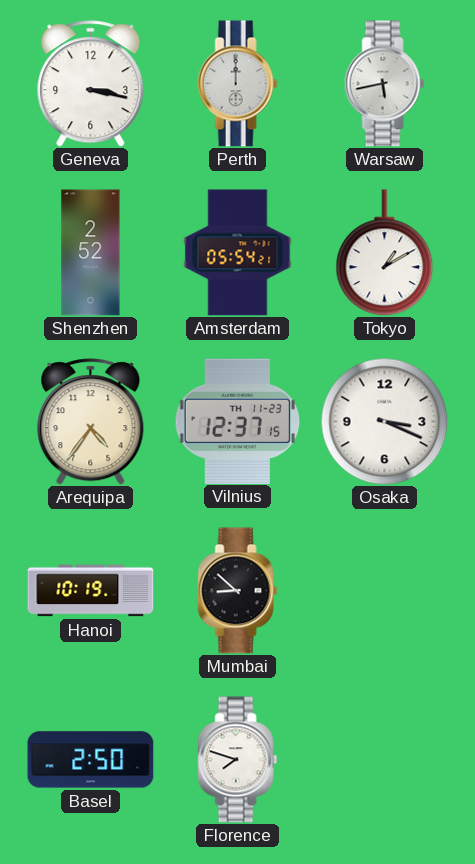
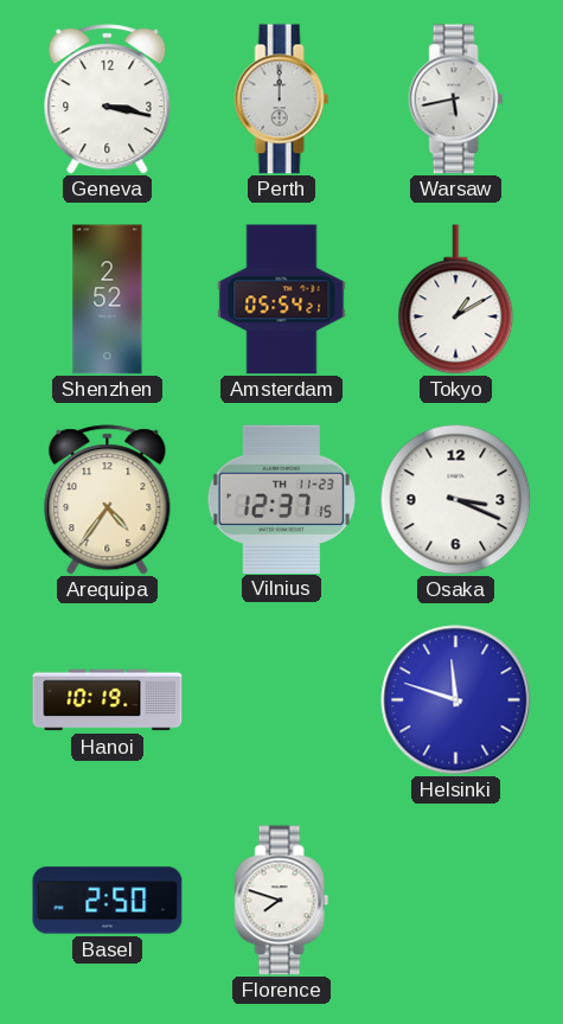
Mumbai: 8:52 -> none
Helsinki: none -> 11:48
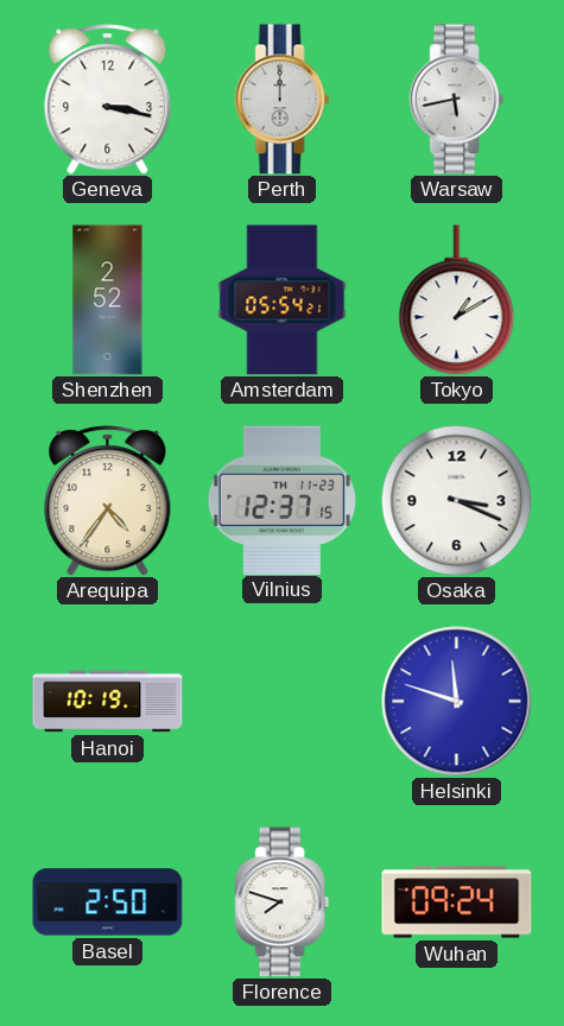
Wuhan: none -> 09:24
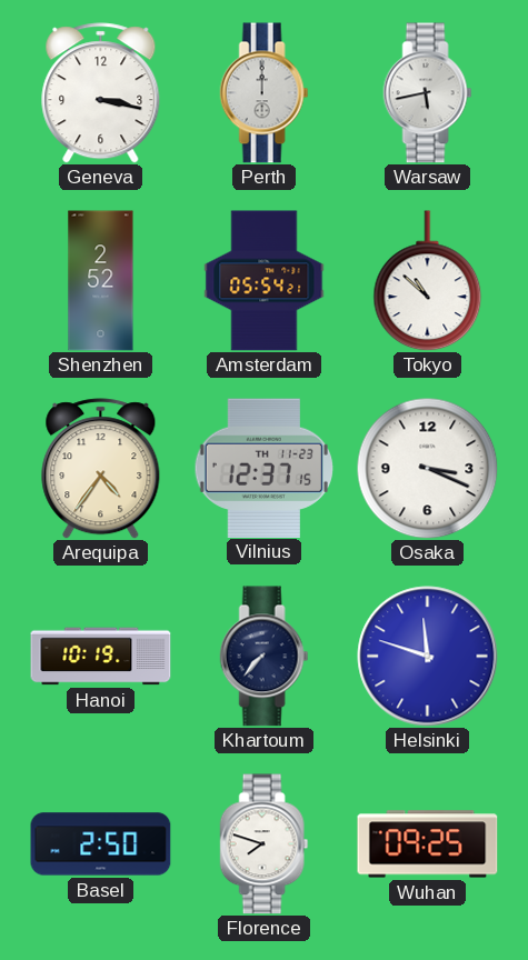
Tokyo: 1:10 -> 10:52
Khartoum: none -> 7:37
Wuhan: 09:24 -> 09:25
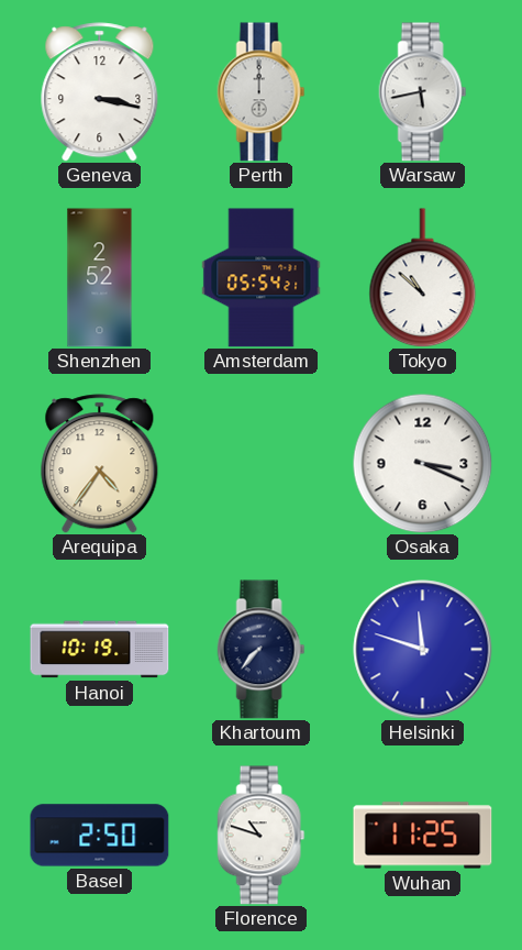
Vilnius: 12:37 -> none
Florence: 7:48 -> 10:48
Wuhan: 09:25 -> 11:25
